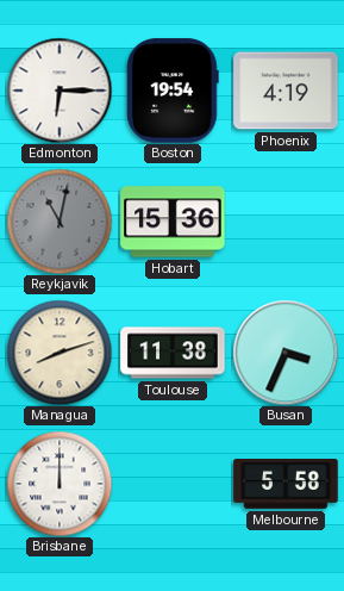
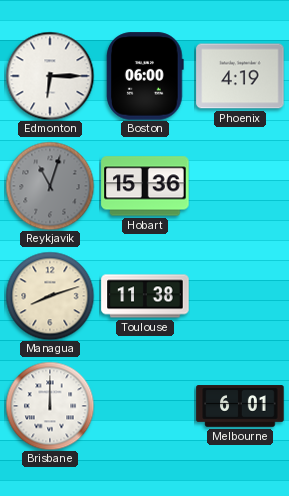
Boston: 19:54 -> 06:00
Reykjavik: 11:02 -> 11:03
Busan: 3:34 -> none
Melbourne: 5:58 -> 6:01
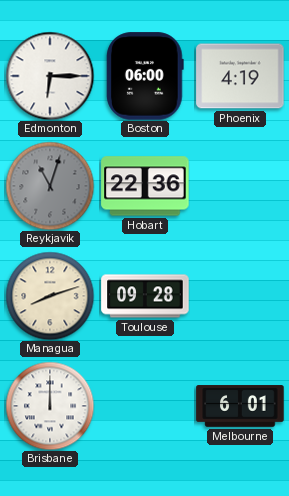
Hobart: 15:36 -> 22:36
Toulouse: 11:38 -> 09:28
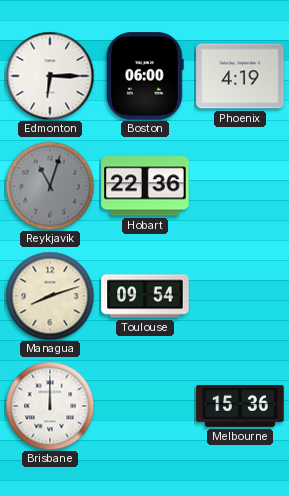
Toulouse: 09:28 -> 09:54
Melbourne: 6:01 -> 15:36
